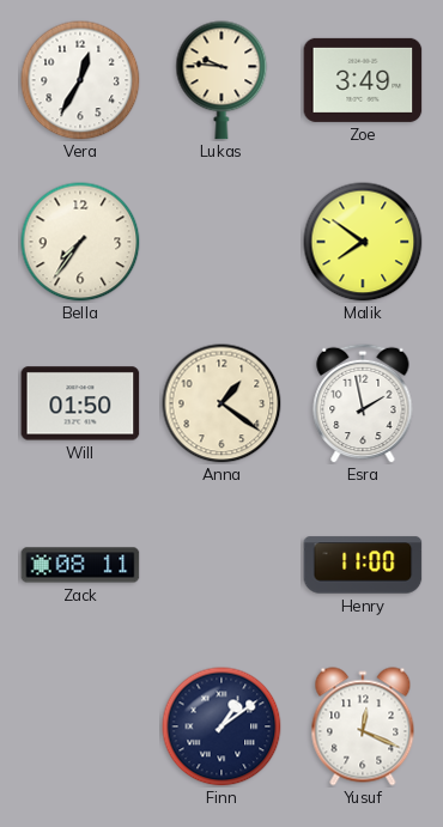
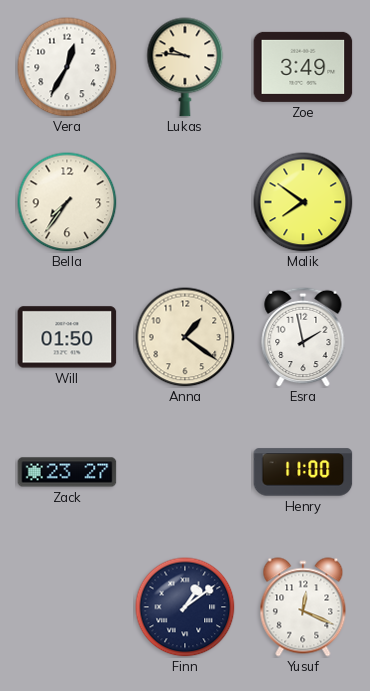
Zack: 08:11 -> 23:27
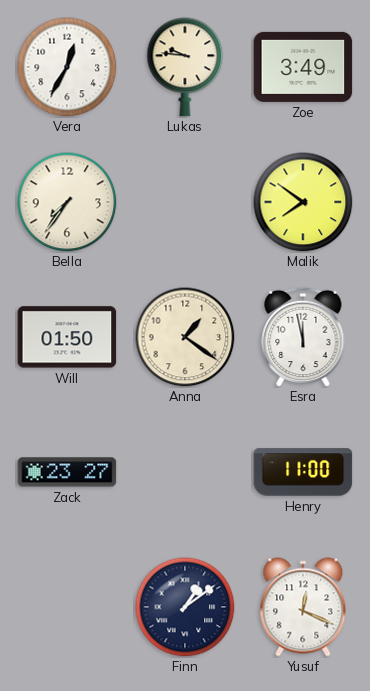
Esra: 1:58 -> 11:58
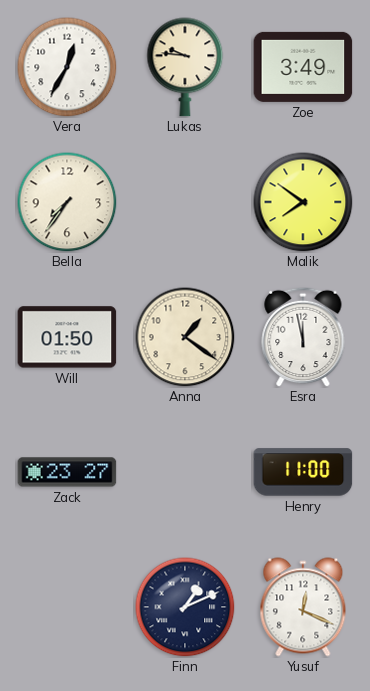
Finn: 1:09 -> 1:11
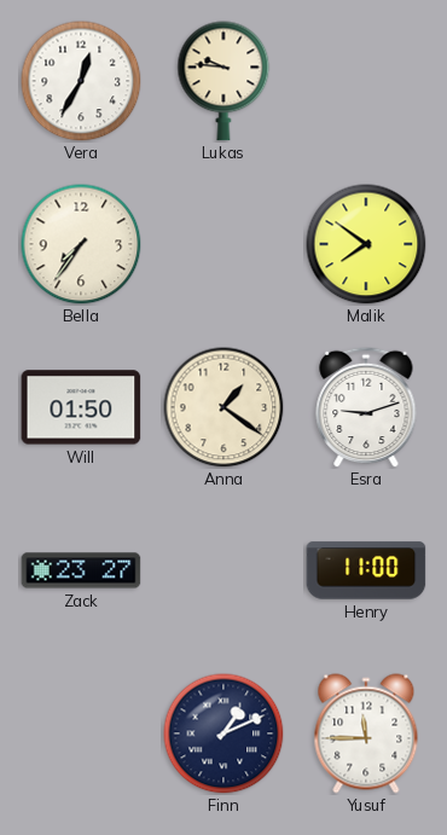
Zoe: 3:49 -> none
Esra: 11:58 -> 9:12
Yusuf: 12:19 -> 11:45
